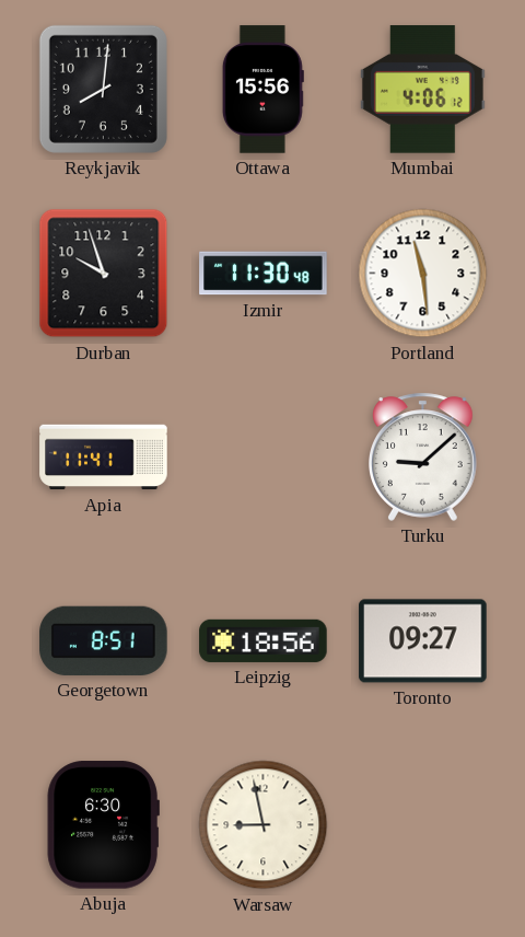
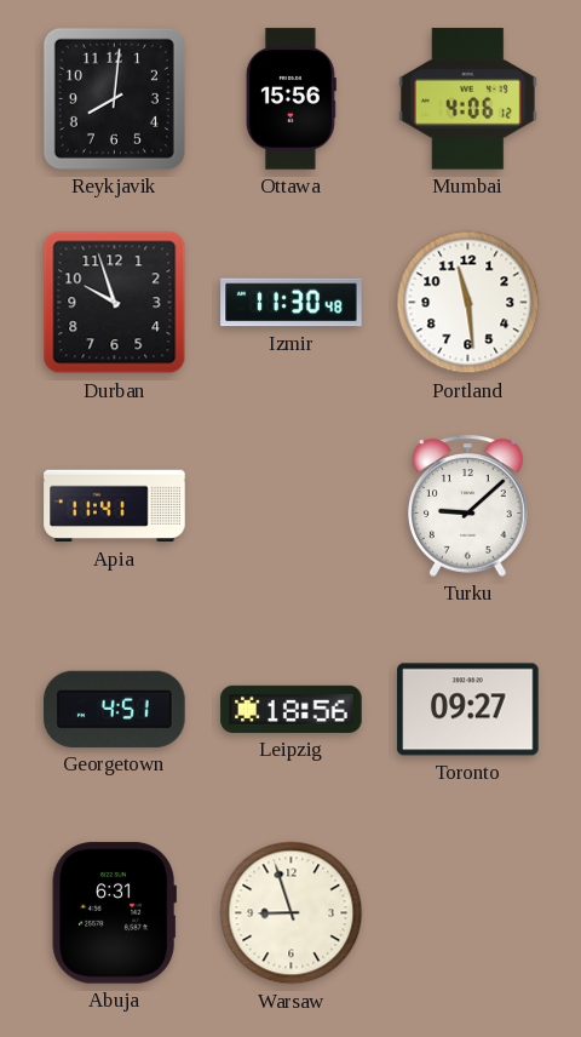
Georgetown: 8:51 -> 4:51
Abuja: 6:30 -> 6:31
Warsaw: 8:58 -> 8:57
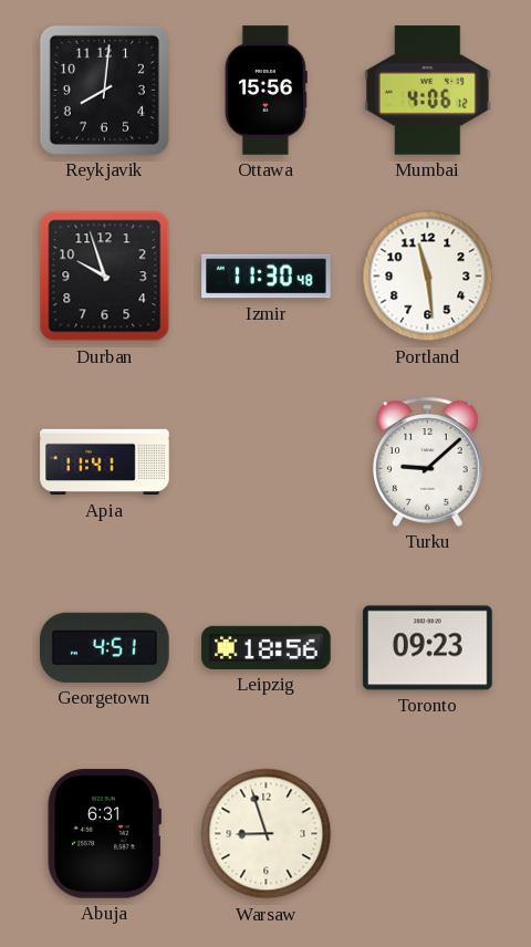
Toronto: 09:27 -> 09:23
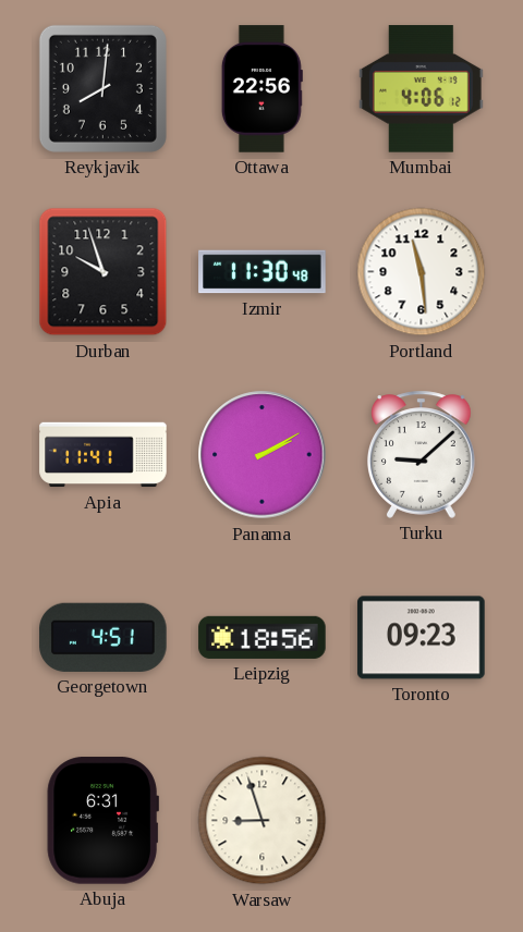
Ottawa: 15:56 -> 22:56
Panama: none -> 2:10
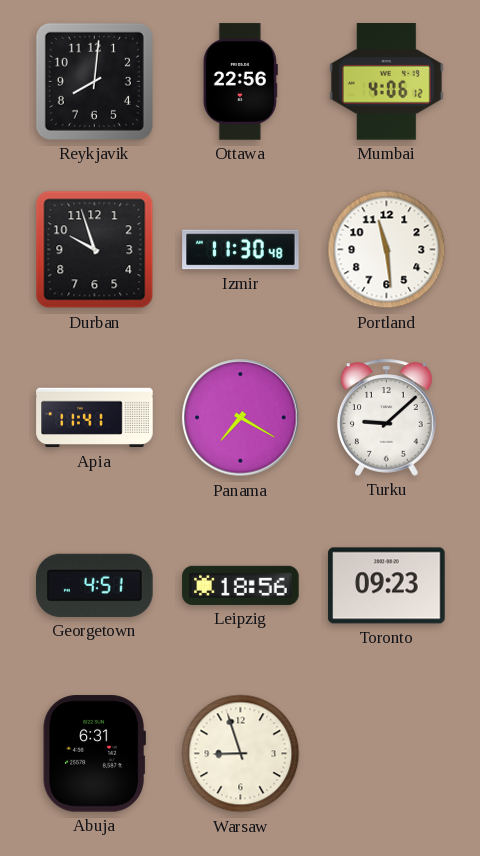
Panama: 2:10 -> 7:20
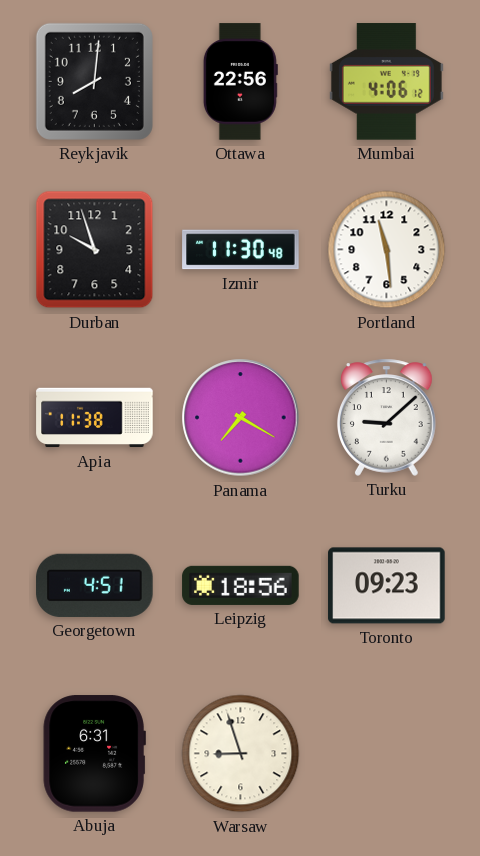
Apia: 11:41 -> 11:38
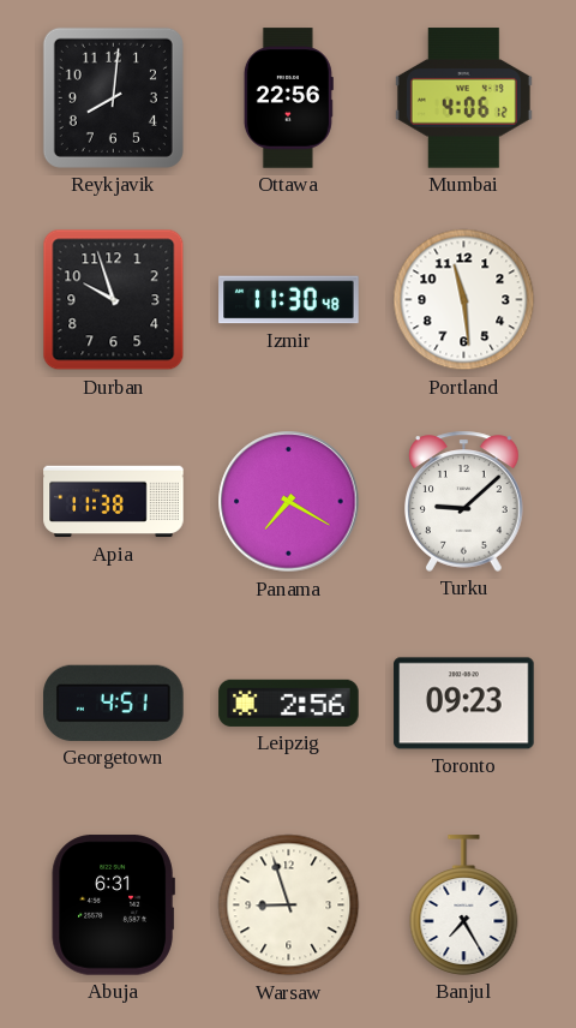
Leipzig: 18:56 -> 2:56
Banjul: none -> 7:25
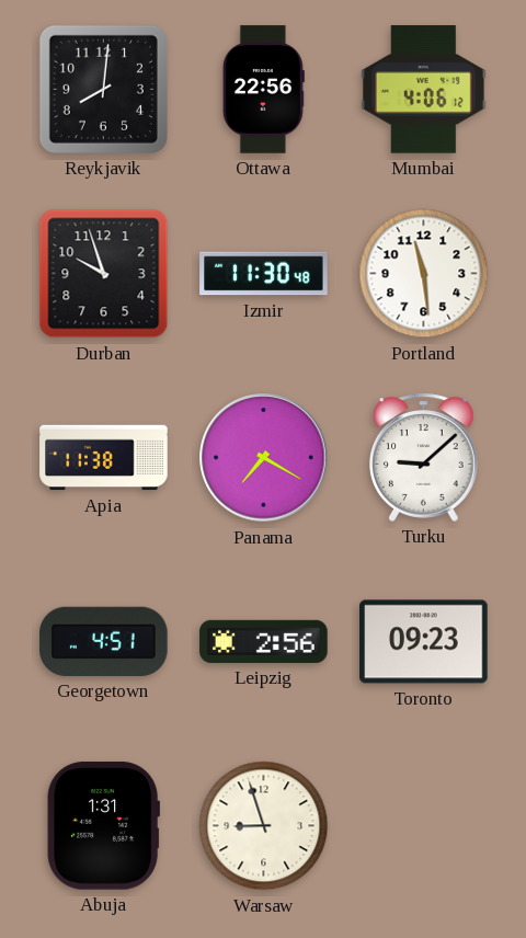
Abuja: 6:31 -> 1:31
Banjul: 7:25 -> none
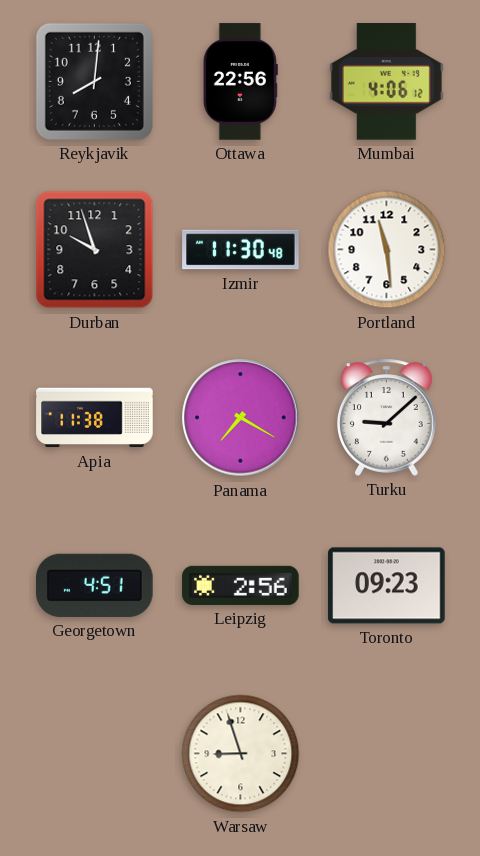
Abuja: 1:31 -> none
